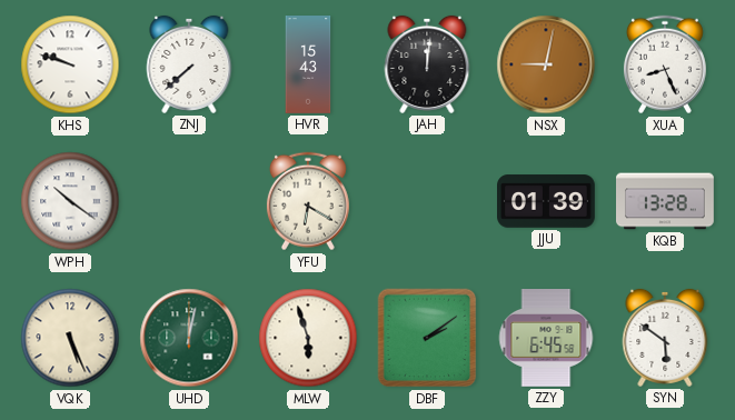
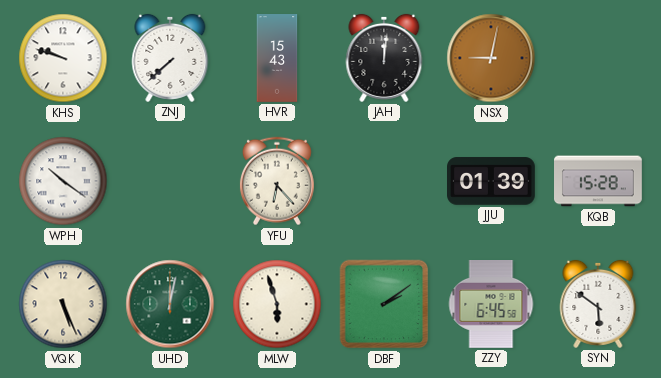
XUA: 8:26 -> none
YFU: 6:20 -> 6:23
KQB: 13:28 -> 15:28
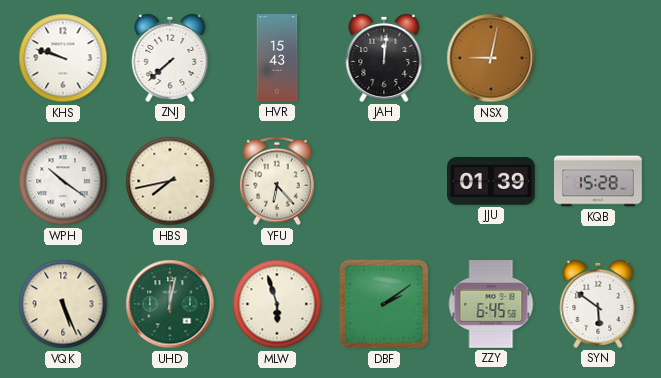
HBS: none -> 7:43
